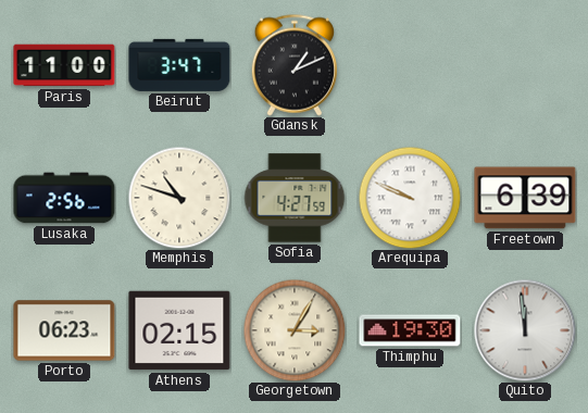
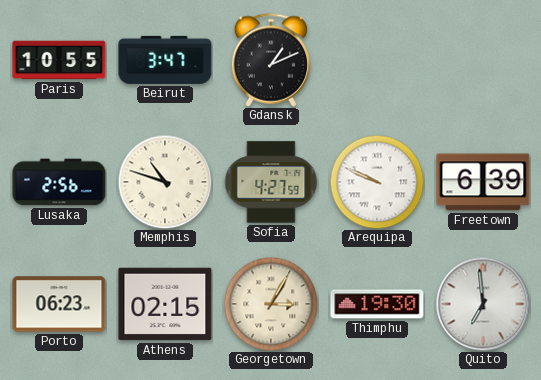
Paris: 11:00 -> 10:55
Quito: 11:59 -> 6:59
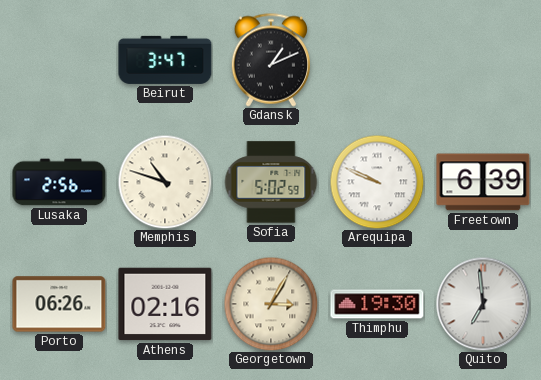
Paris: 10:55 -> none
Sofia: 4:27 -> 5:02
Porto: 06:23 -> 06:26
Athens: 02:15 -> 02:16
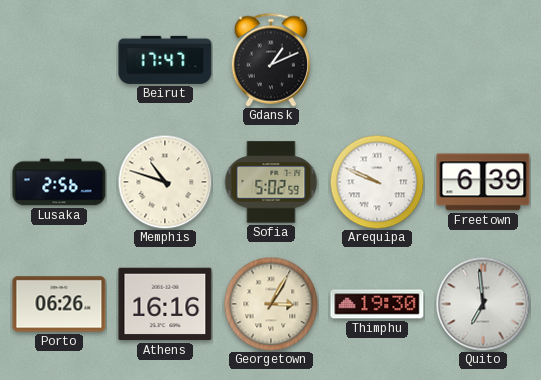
Beirut: 3:47 -> 17:47
Athens: 02:16 -> 16:16
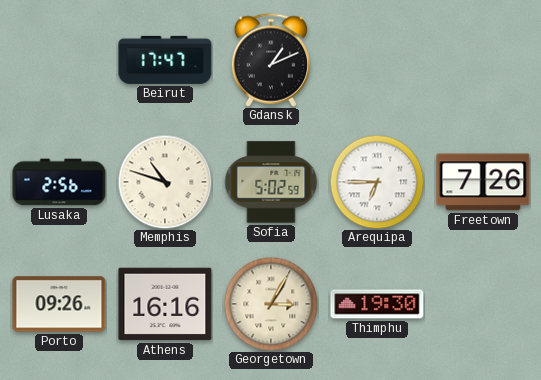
Arequipa: 9:49 -> 6:45
Freetown: 6:39 -> 7:26
Porto: 06:26 -> 09:26
Quito: 6:59 -> none
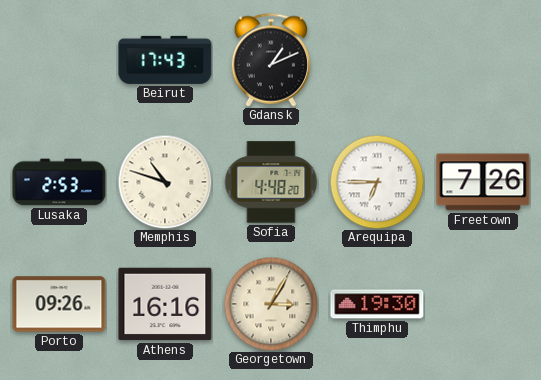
Beirut: 17:47 -> 17:43
Lusaka: 2:56 -> 2:53
Sofia: 5:02 -> 4:48
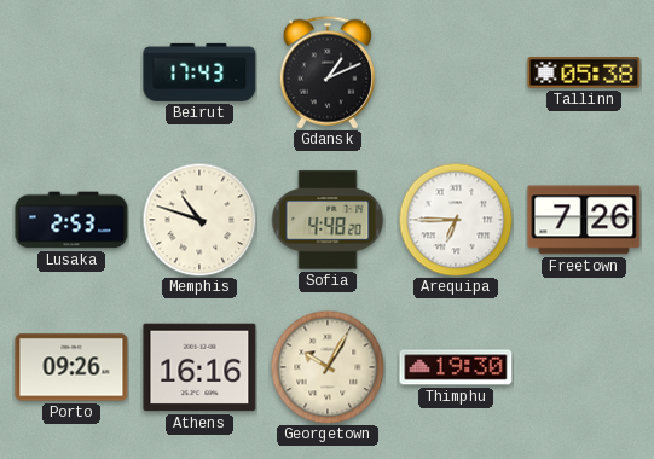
Tallinn: none -> 05:38
Georgetown: 3:05 -> 10:05
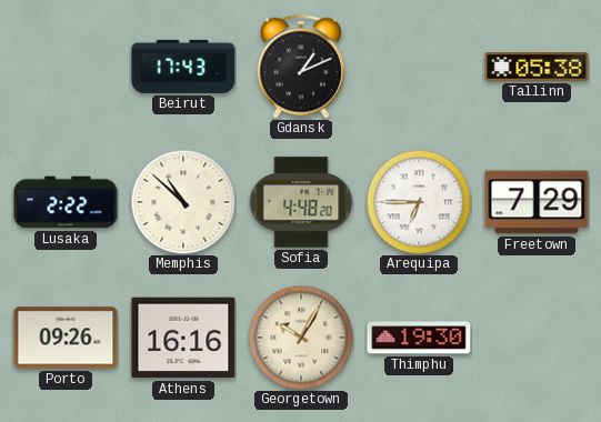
Lusaka: 2:53 -> 2:22
Memphis: 10:48 -> 10:52
Freetown: 7:26 -> 7:29
